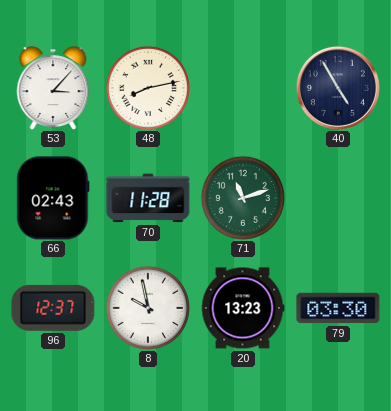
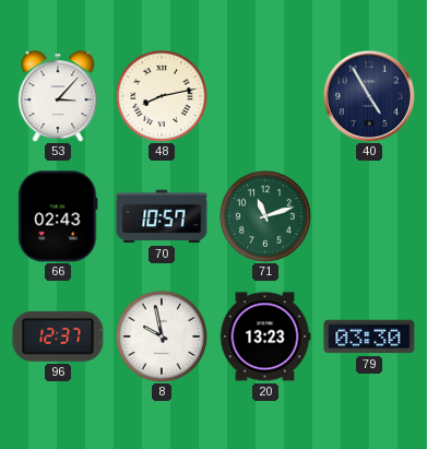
70: 11:28 -> 10:57
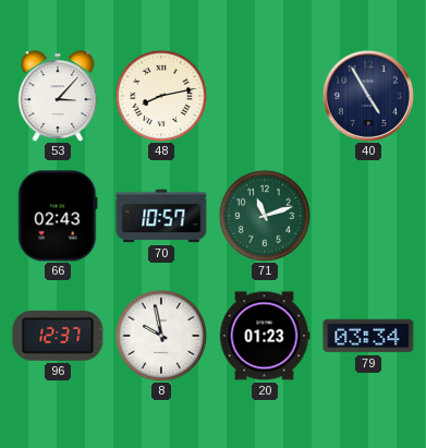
20: 13:23 -> 01:23
79: 03:30 -> 03:34
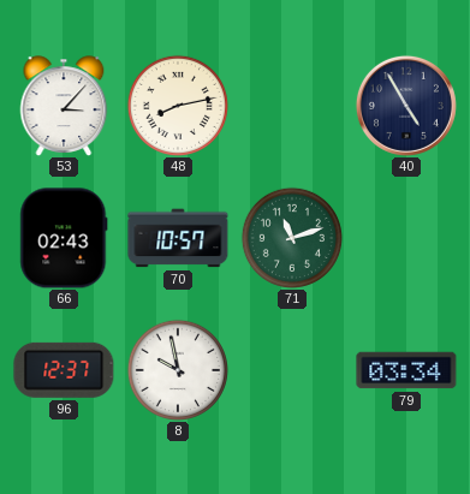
20: 01:23 -> none
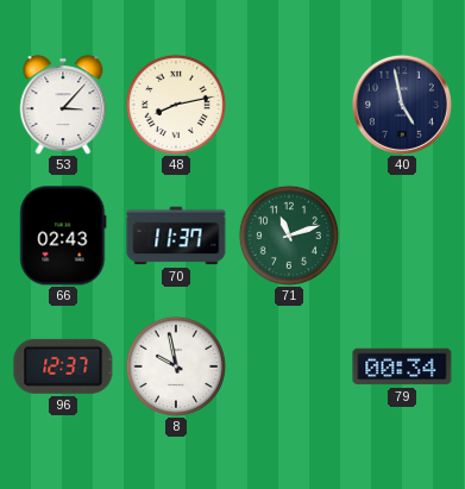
40: 4:55 -> 4:58
70: 10:57 -> 11:37
79: 03:34 -> 00:34
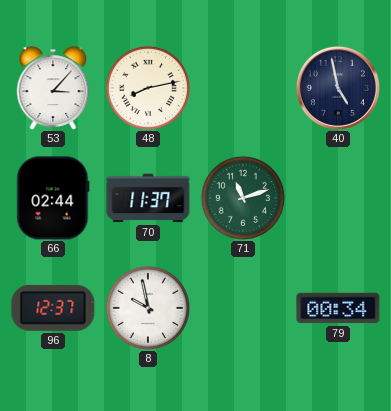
66: 02:43 -> 02:44
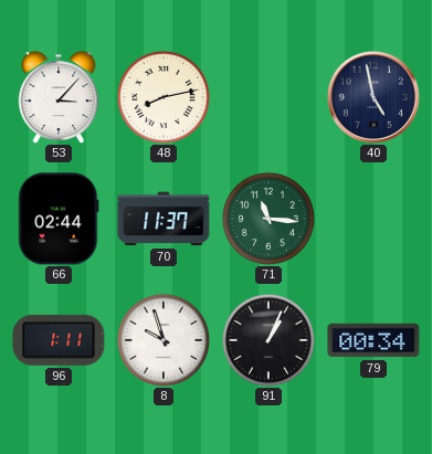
71: 11:12 -> 11:16
96: 12:37 -> 1:11
8: 9:58 -> 9:57
91: none -> 1:04
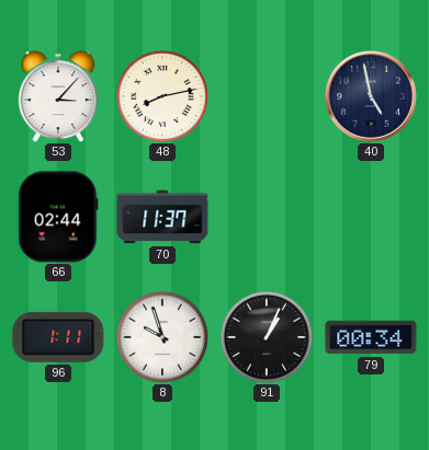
71: 11:16 -> none
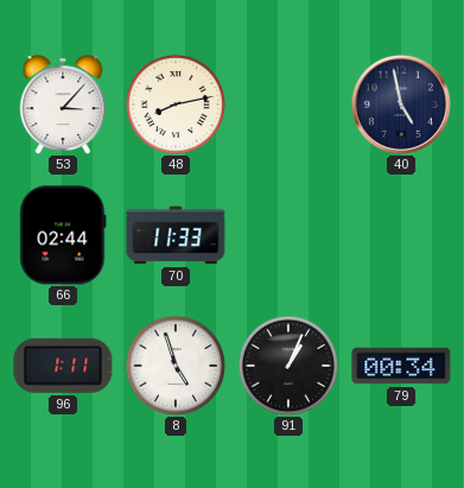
70: 11:37 -> 11:33
8: 9:57 -> 4:57
